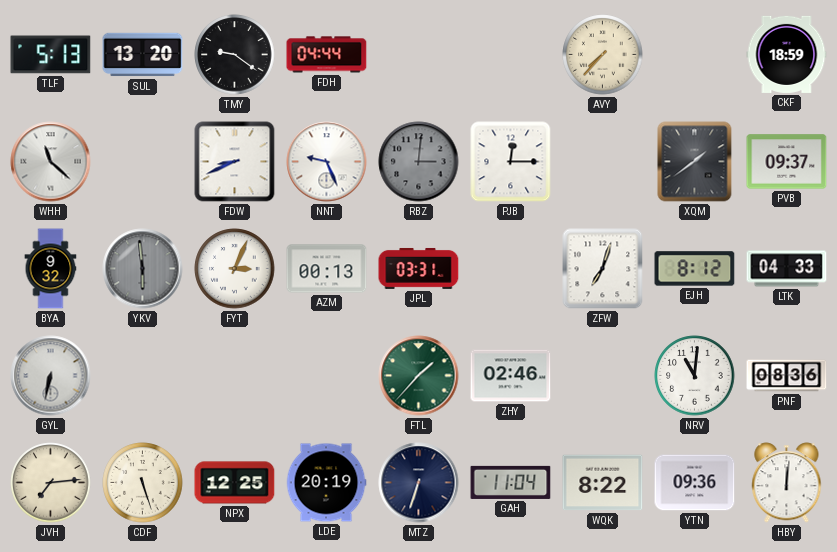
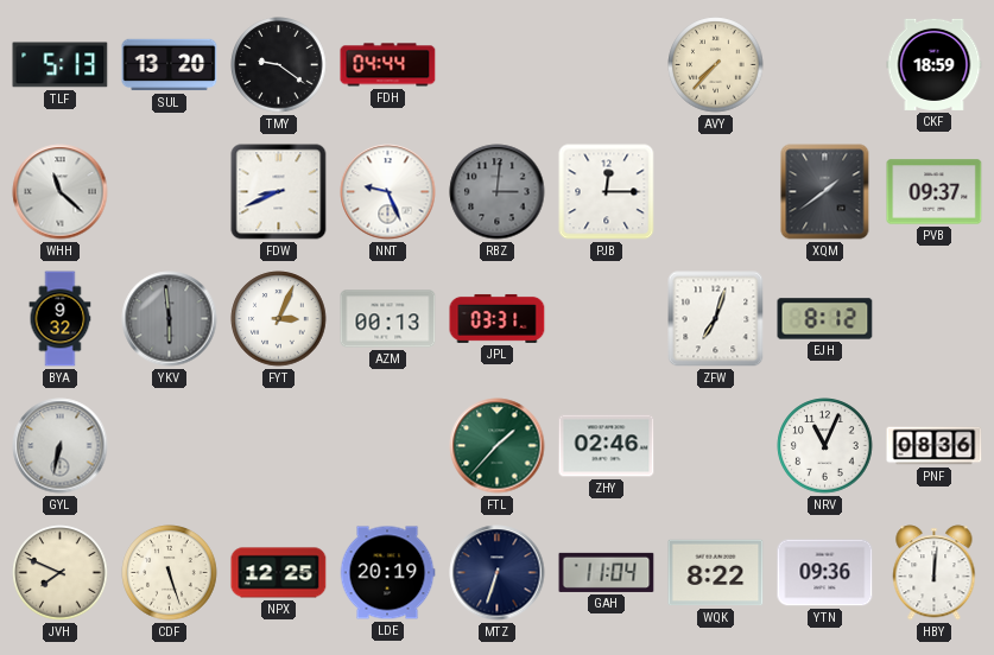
LTK: 04:33 -> none
NRV: 11:01 -> 11:04
JVH: 7:14 -> 7:49
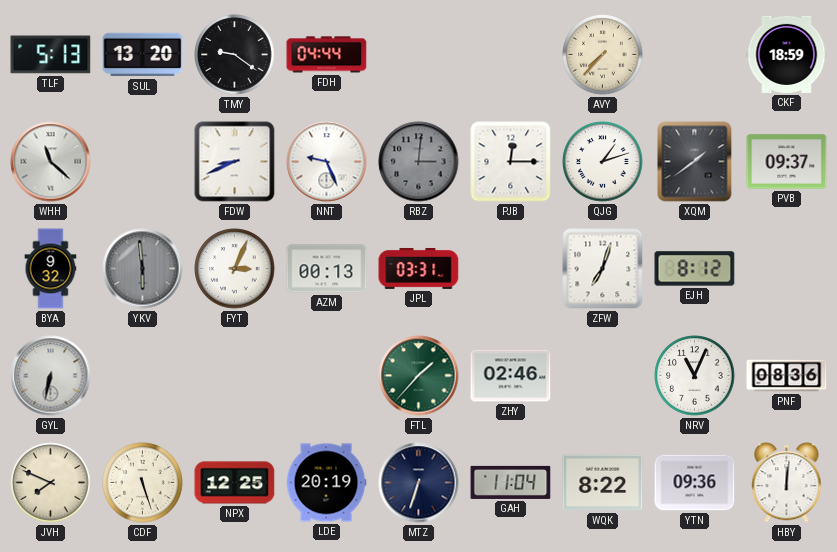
QJG: none -> 1:12
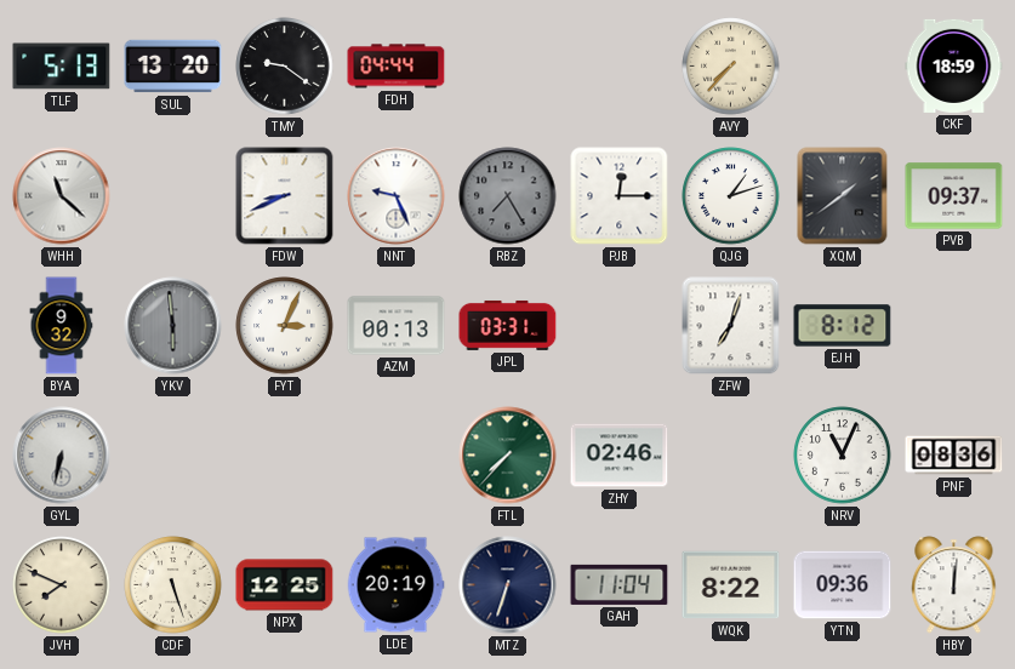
RBZ: 3:01 -> 7:25
FTL: 1:37 -> 7:37
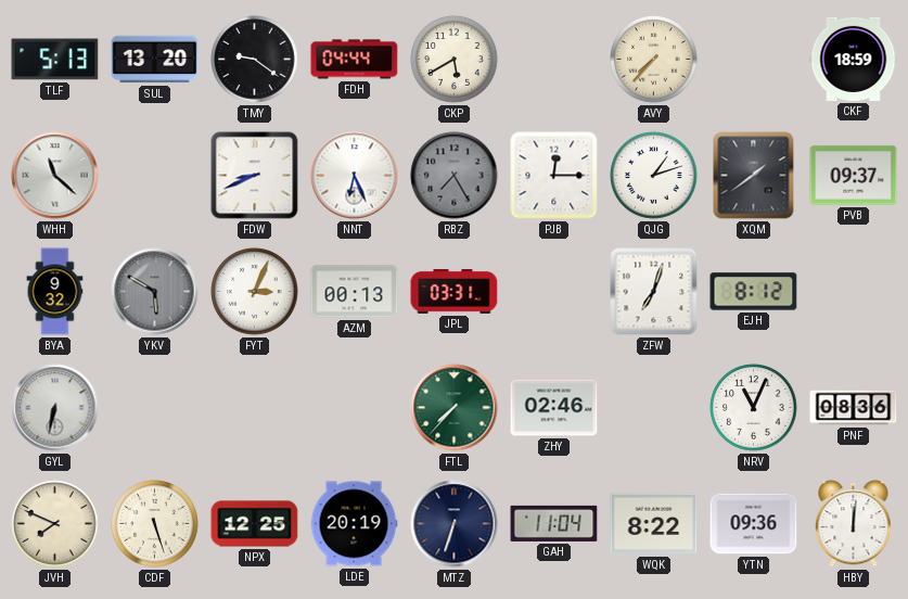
CKP: none -> 5:40
NNT: 9:26 -> 6:26
YKV: 5:59 -> 5:50
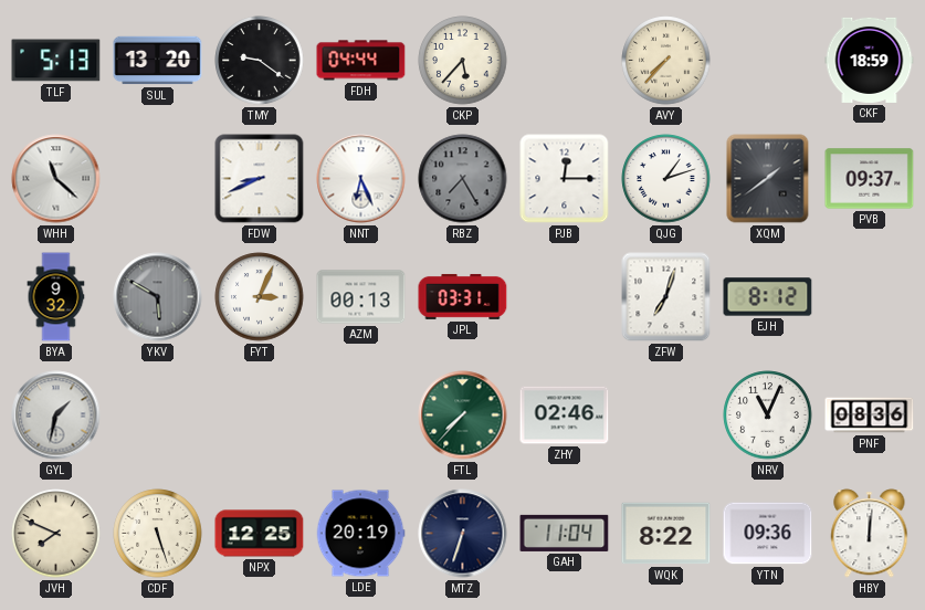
CKP: 5:40 -> 5:37
GYL: 6:32 -> 1:32
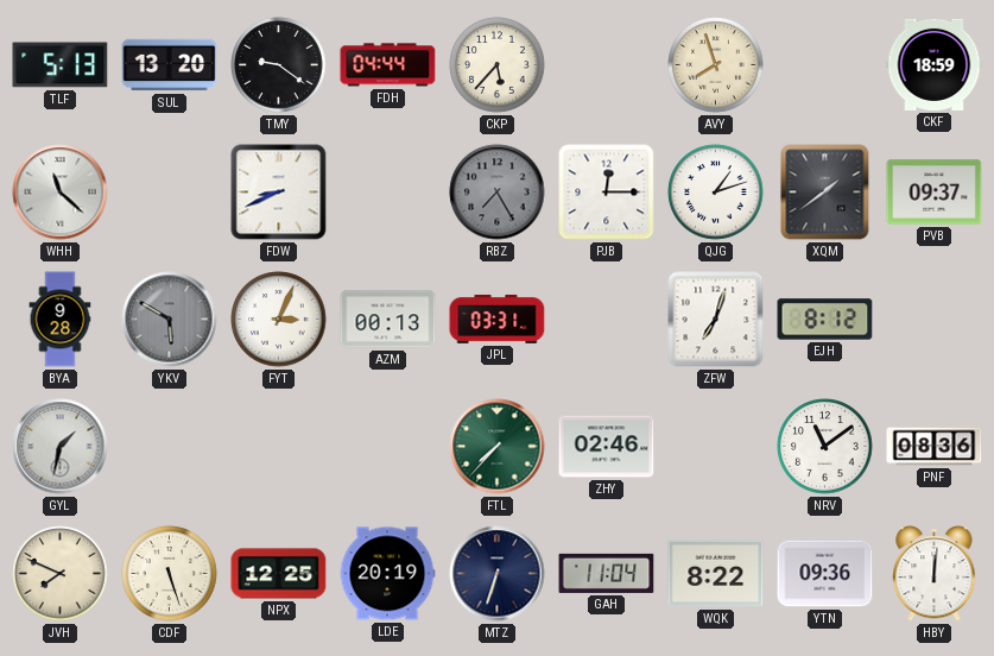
AVY: 7:37 -> 7:57
NNT: 6:26 -> none
BYA: 9:32 -> 9:28
NRV: 11:04 -> 11:09
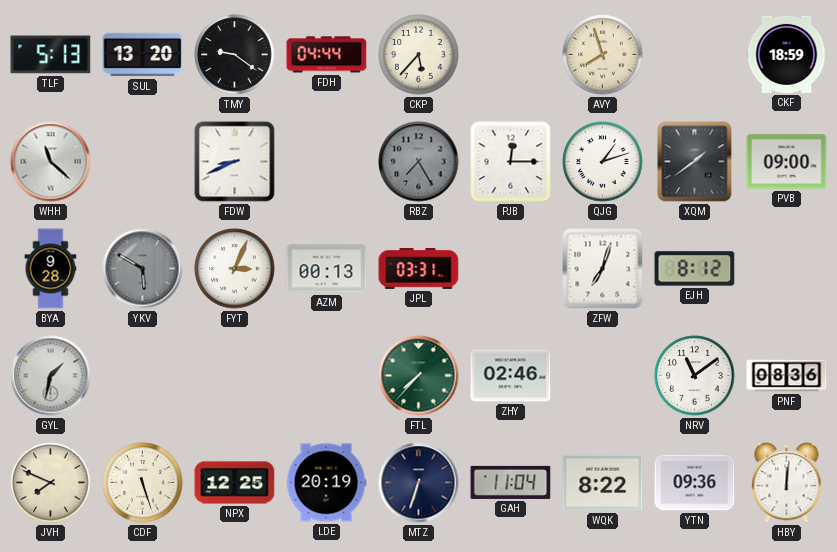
PVB: 09:37 -> 09:00
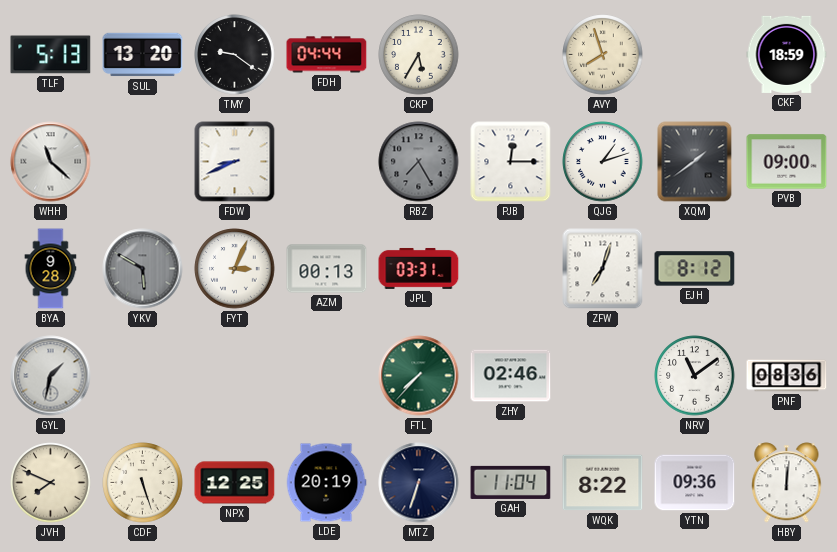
CKP: 5:37 -> 5:35
